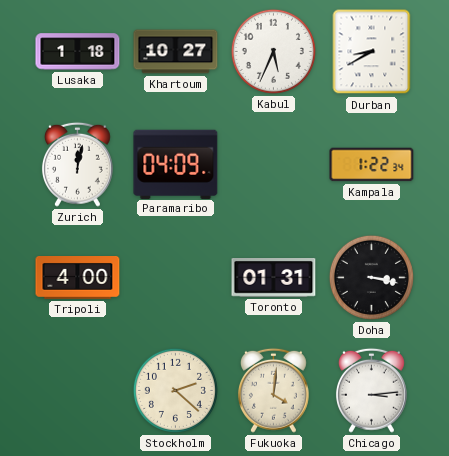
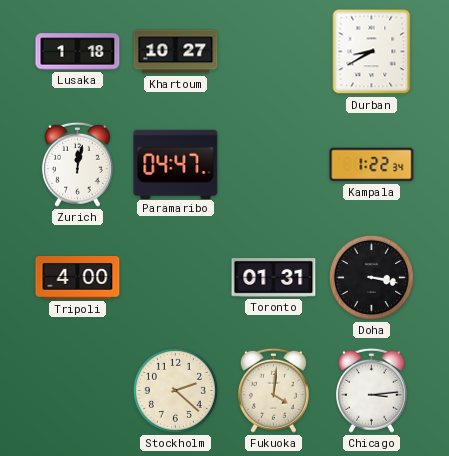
Kabul: 5:34 -> none
Paramaribo: 04:09 -> 04:47
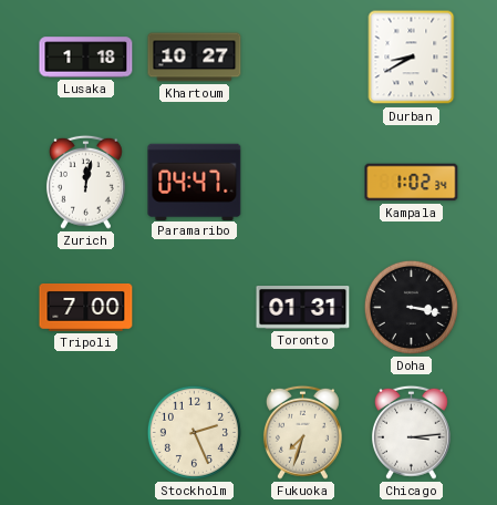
Kampala: 1:22 -> 1:02
Tripoli: 4:00 -> 7:00
Stockholm: 2:22 -> 2:26
Fukuoka: 4:01 -> 7:33
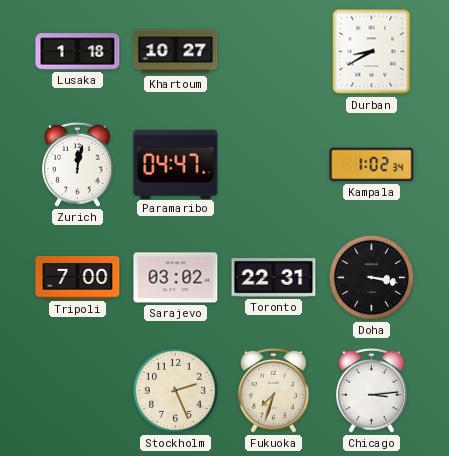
Sarajevo: none -> 03:02
Toronto: 01:31 -> 22:31
